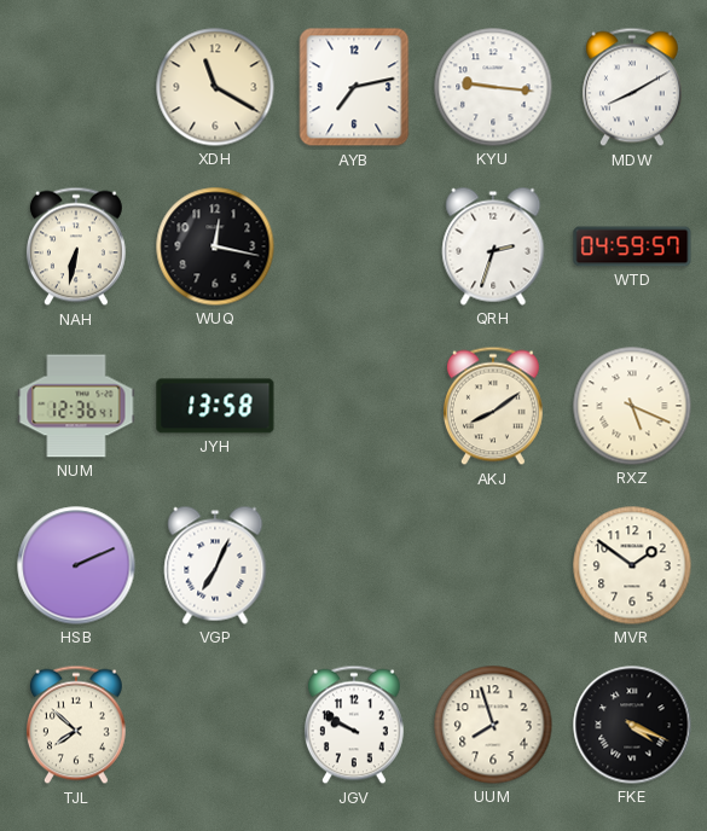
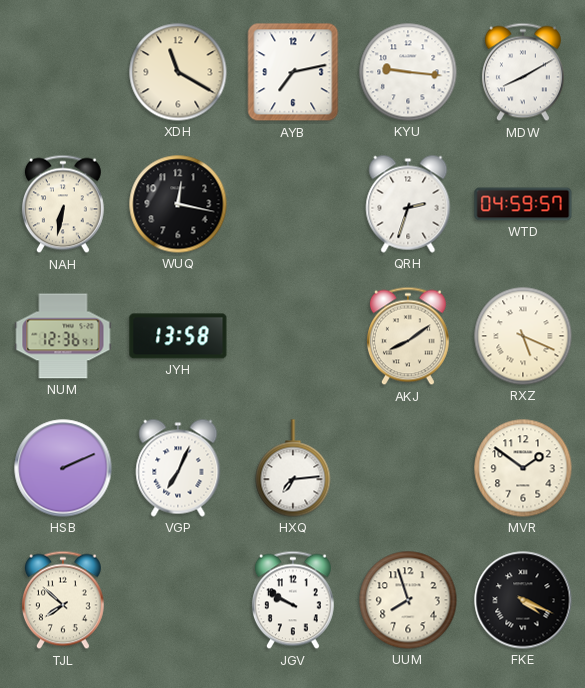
HXQ: none -> 7:14
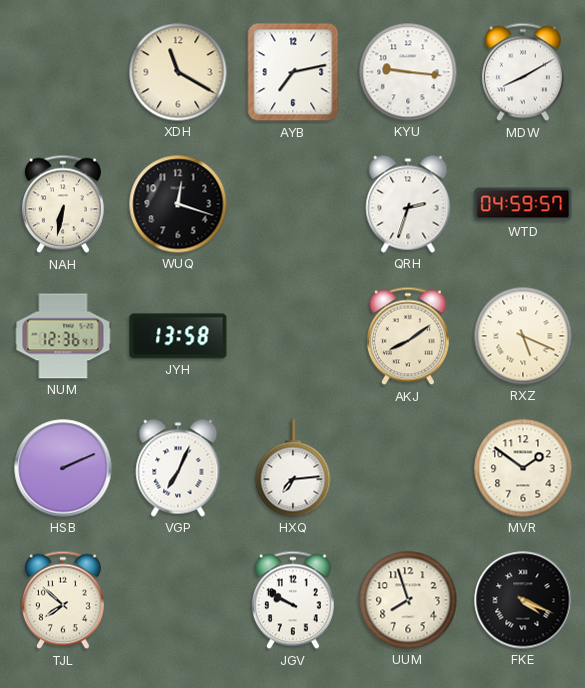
WUQ: 12:17 -> 12:18
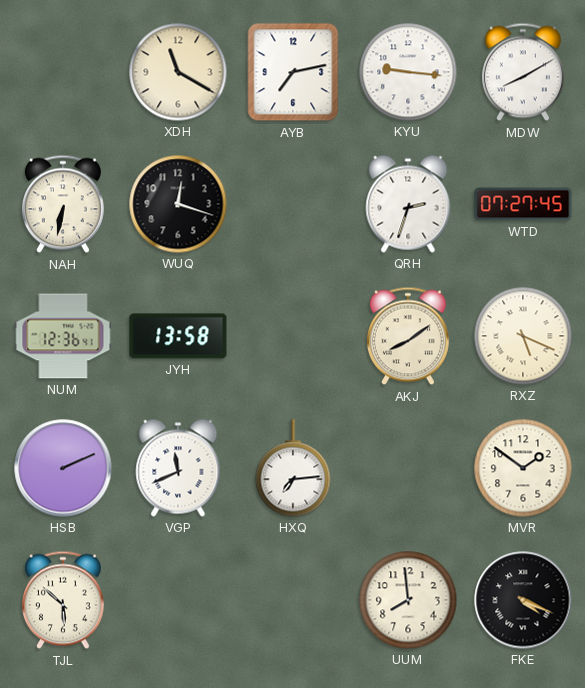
WTD: 04:59 -> 07:27
VGP: 7:04 -> 11:41
TJL: 7:52 -> 5:52
JGV: 9:50 -> none
UUM: 7:57 -> 7:59
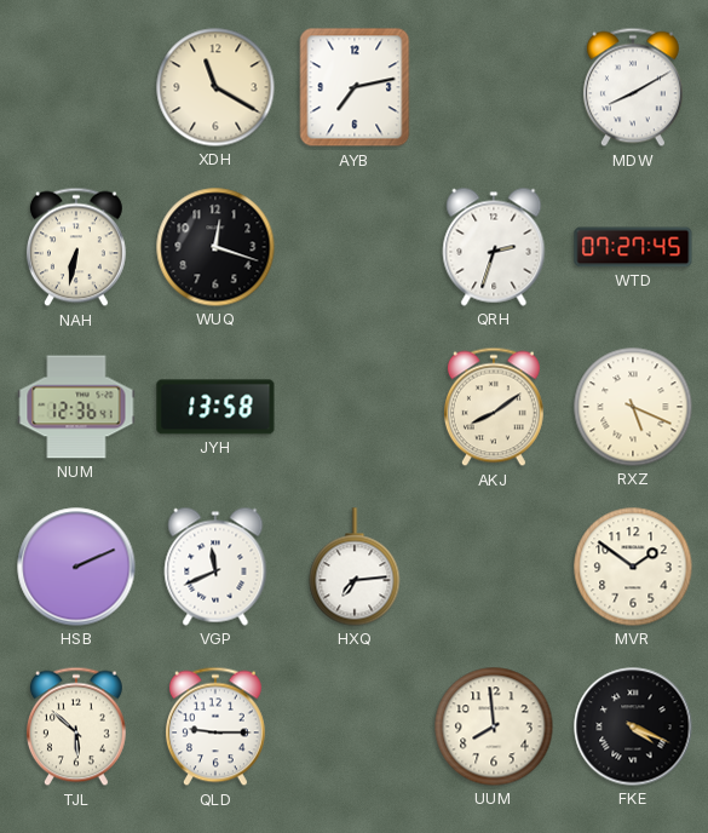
KYU: 9:16 -> none
QLD: none -> 9:15
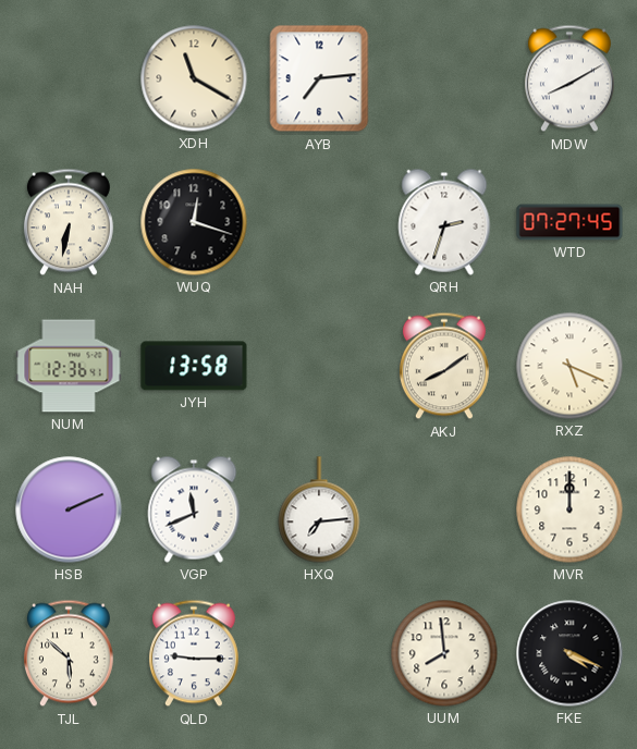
AYB: 7:13 -> 7:14
MVR: 1:51 -> 12:00
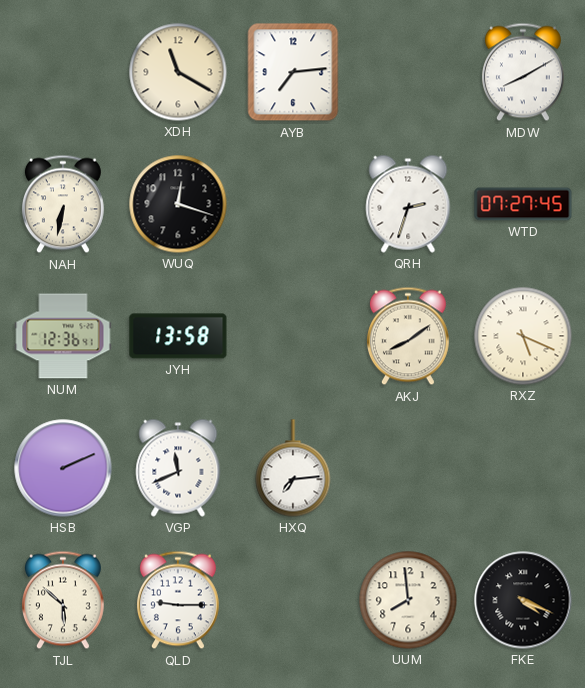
MVR: 12:00 -> none
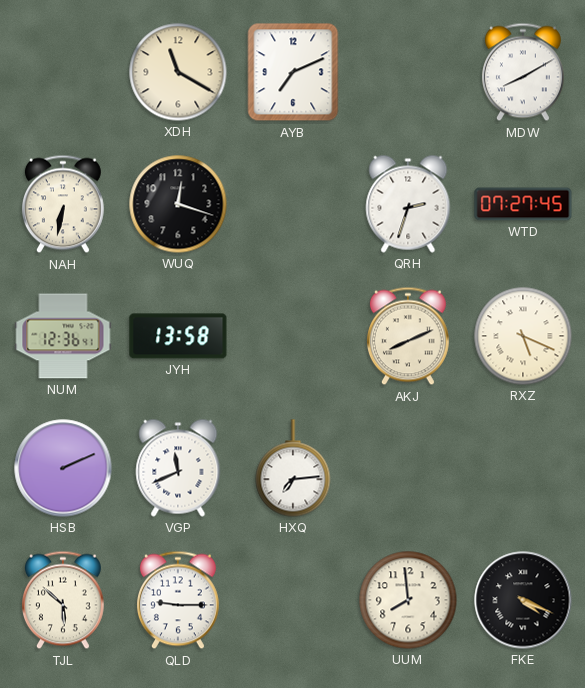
AYB: 7:14 -> 7:11
AKJ: 8:09 -> 8:11
